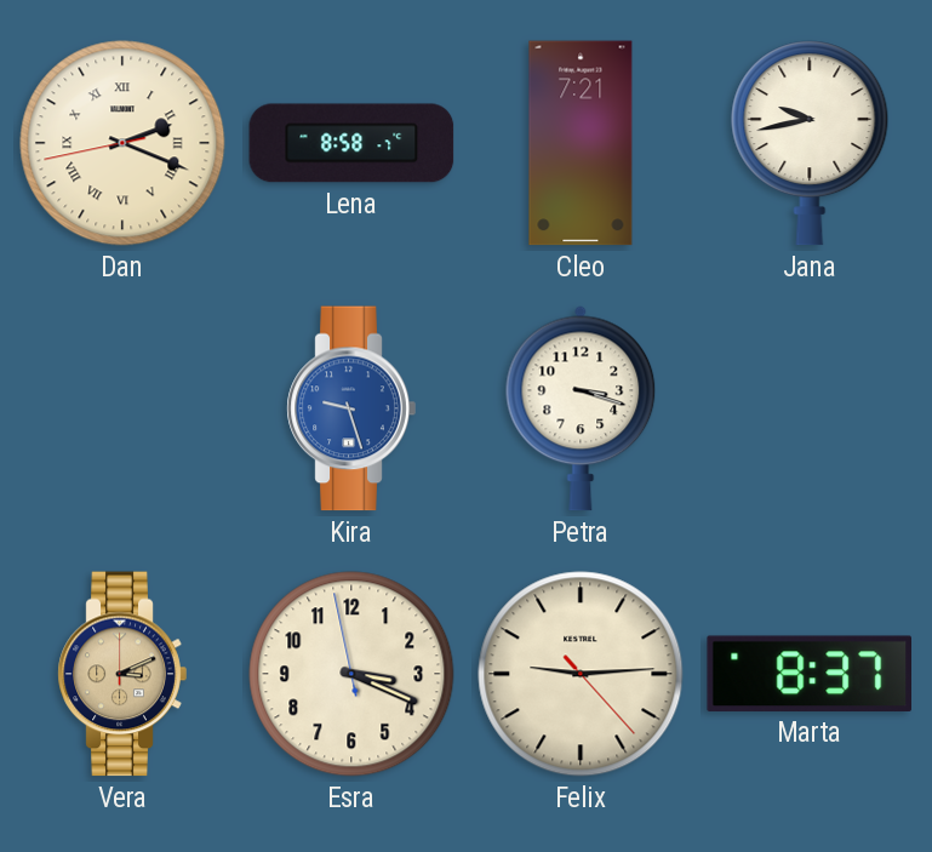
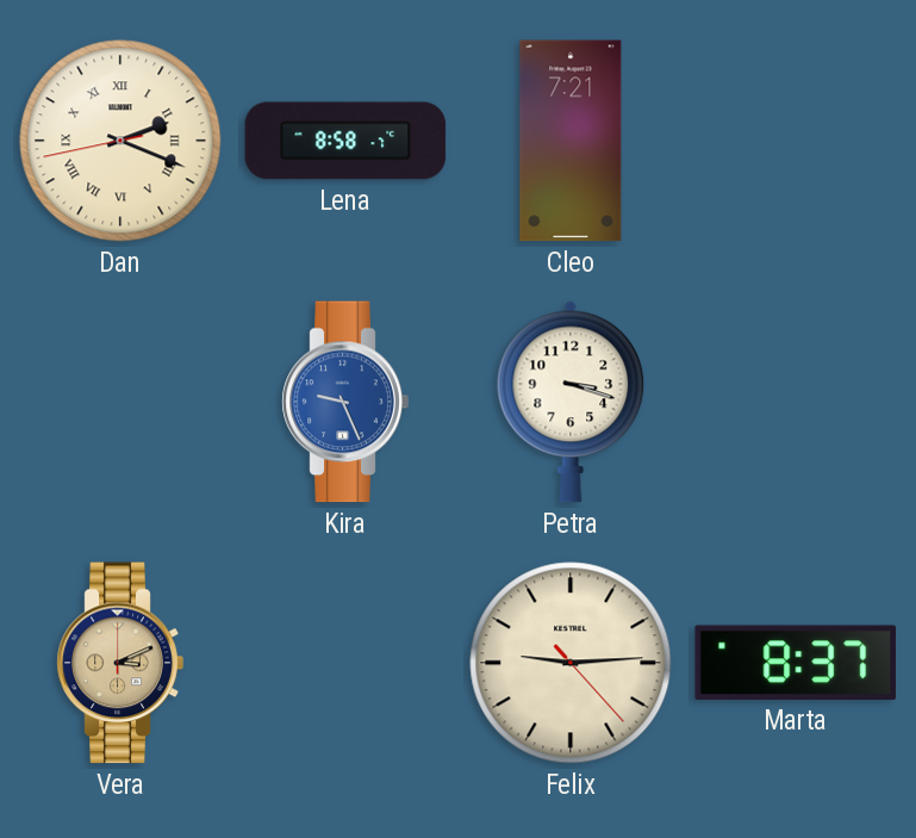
Jana: 9:43 -> none
Kira: 9:27 -> 9:26
Esra: 3:18 -> none
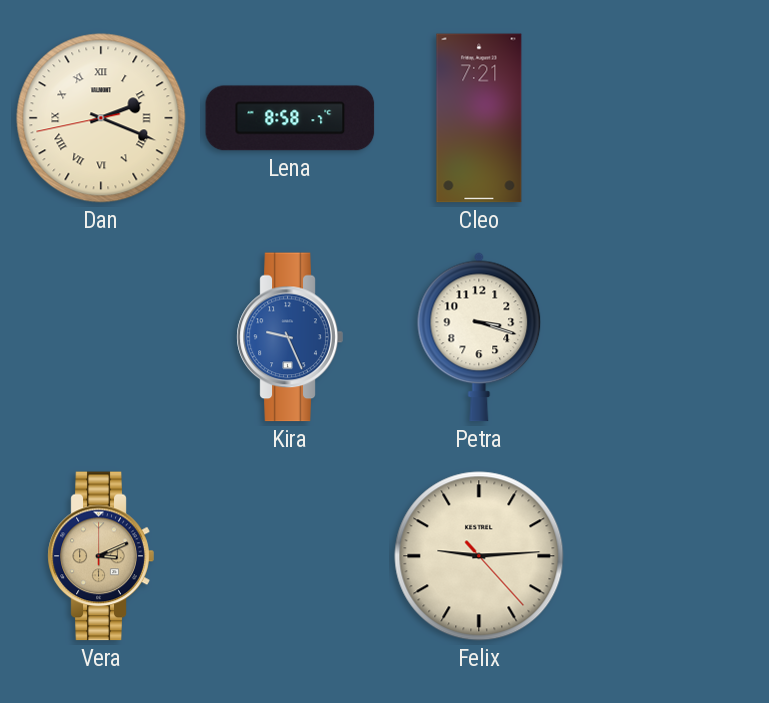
Marta: 8:37 -> none
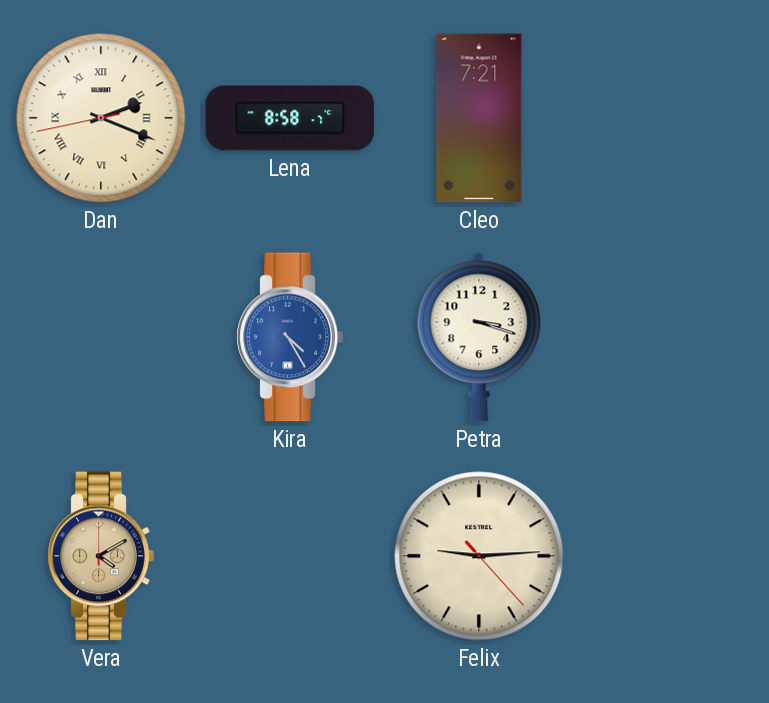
Kira: 9:26 -> 4:25
Vera: 3:11 -> 4:10
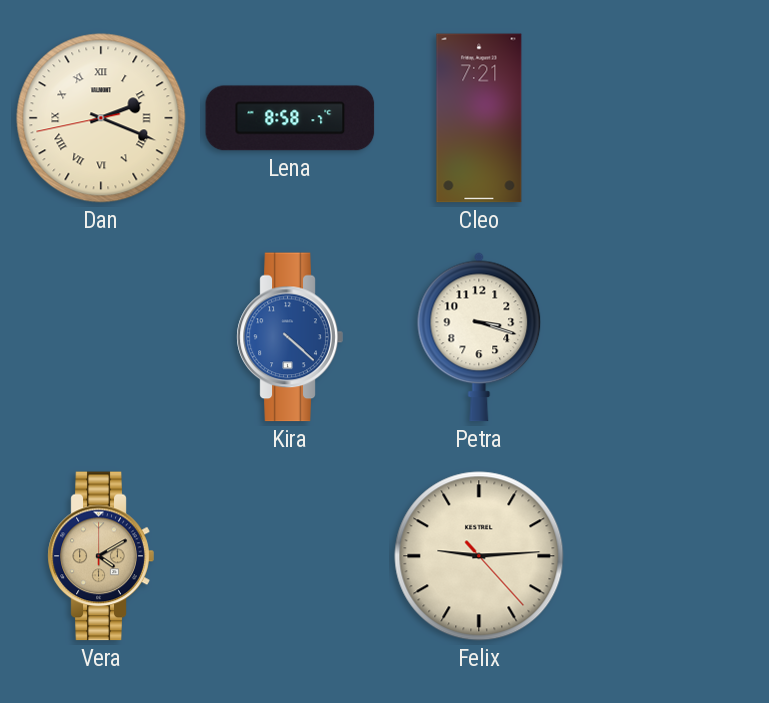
Kira: 4:25 -> 4:22
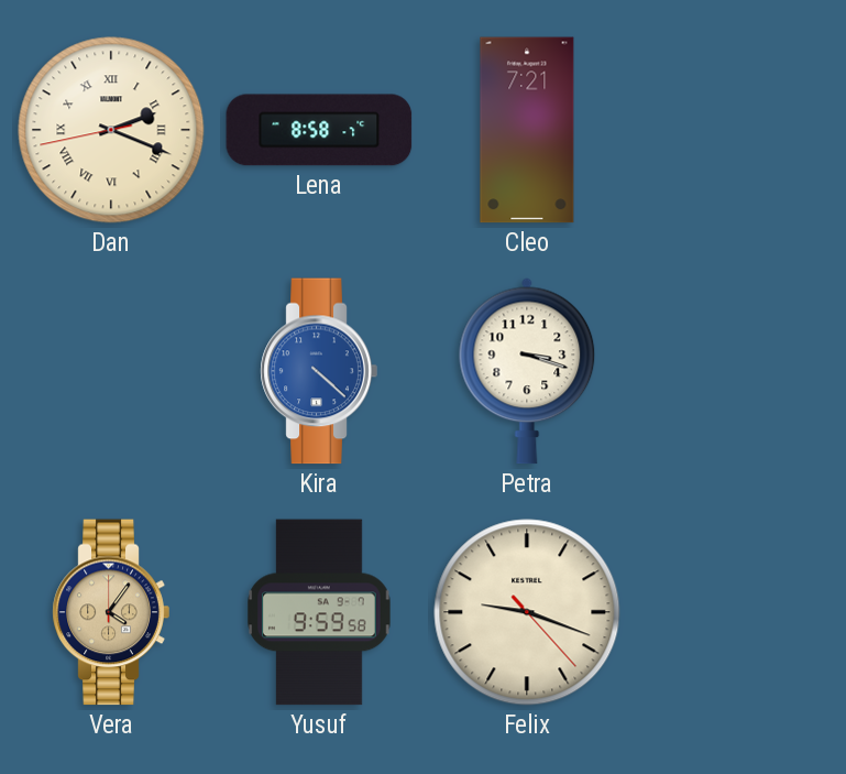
Vera: 4:10 -> 4:06
Yusuf: none -> 9:59
Felix: 9:14 -> 9:18
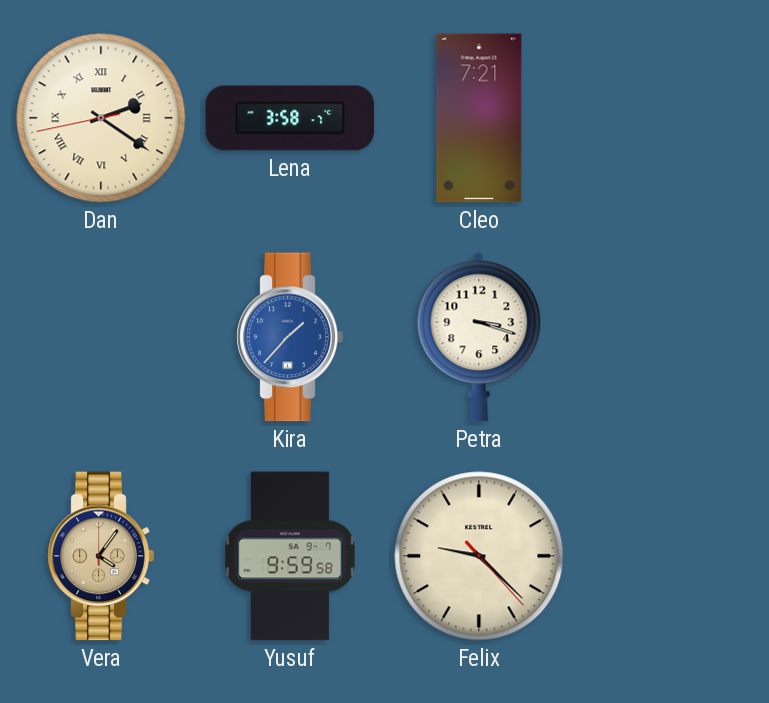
Dan: 2:18 -> 2:20
Lena: 8:58 -> 3:58
Kira: 4:22 -> 1:37
Felix: 9:18 -> 9:22
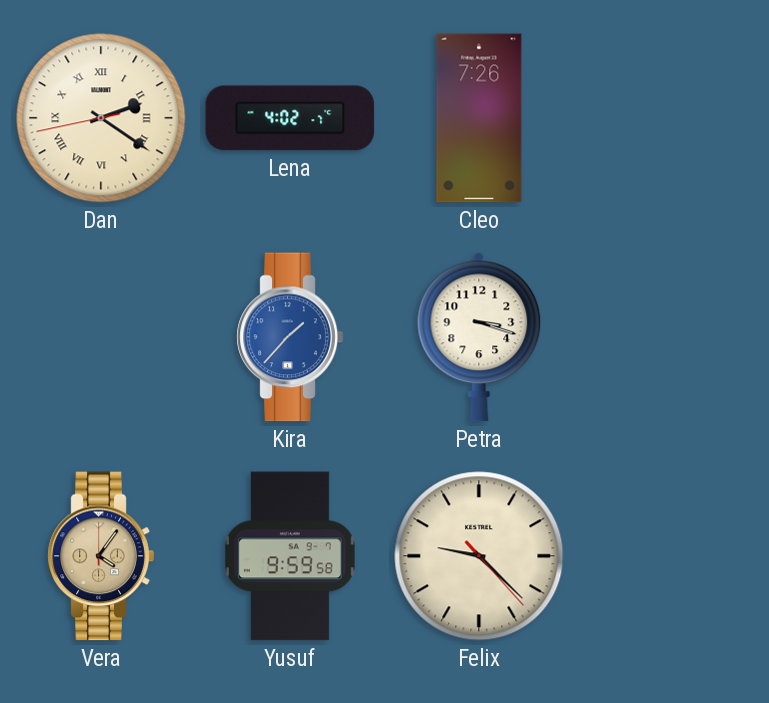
Lena: 3:58 -> 4:02
Cleo: 7:21 -> 7:26
